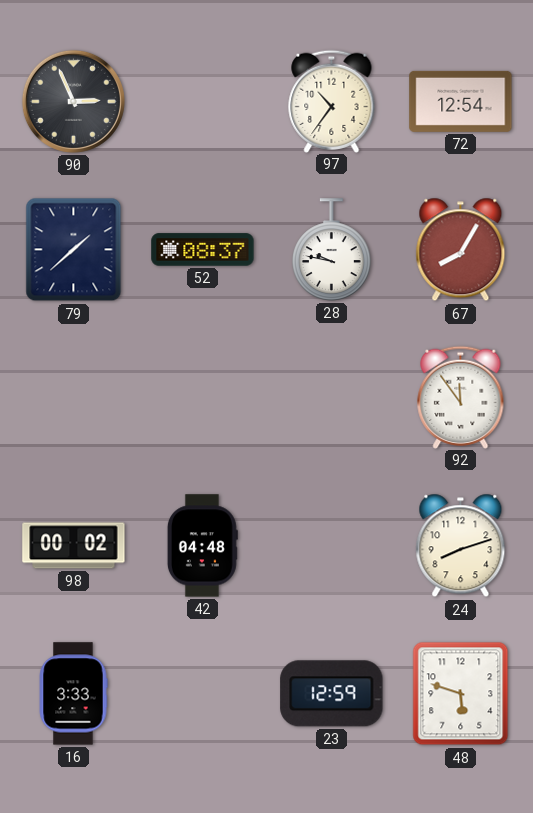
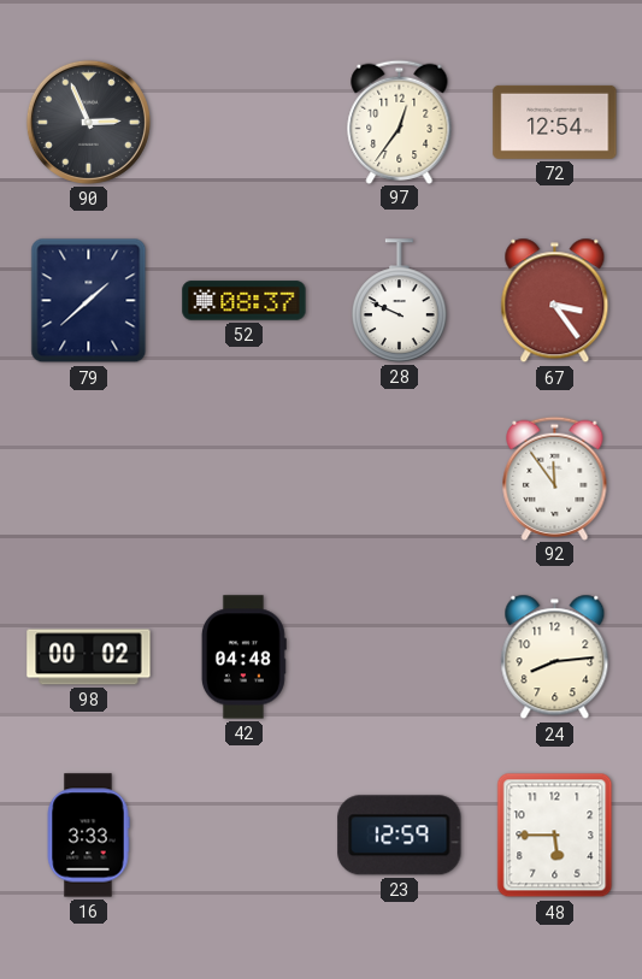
97: 10:36 -> 12:36
28: 9:47 -> 9:49
67: 8:05 -> 3:24
24: 8:12 -> 8:14
48: 5:48 -> 5:45
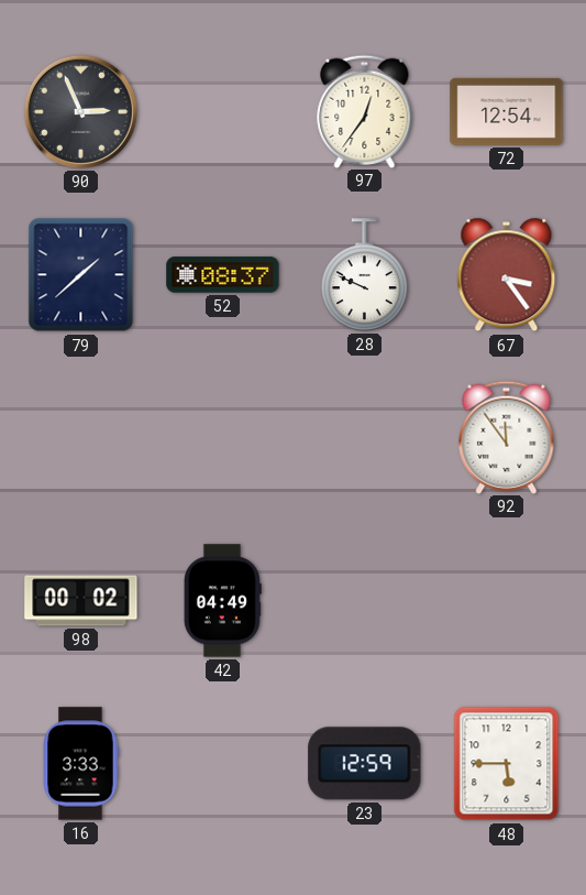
42: 04:48 -> 04:49
24: 8:14 -> none
